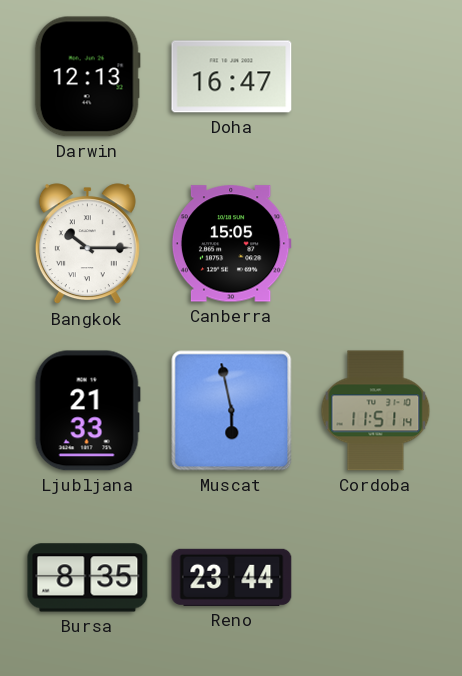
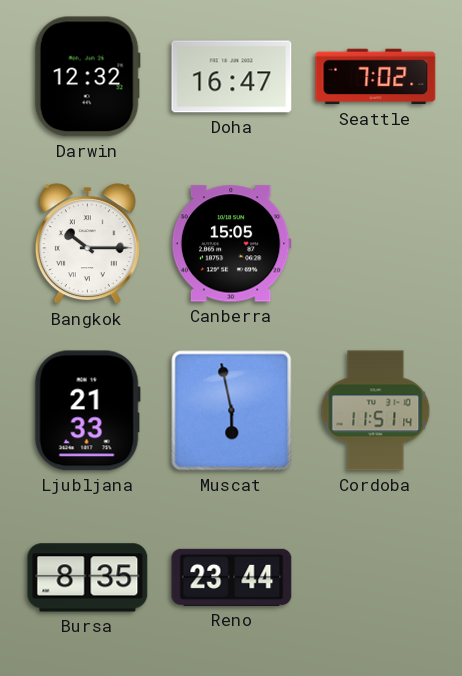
Darwin: 12:13 -> 12:32
Seattle: none -> 7:02
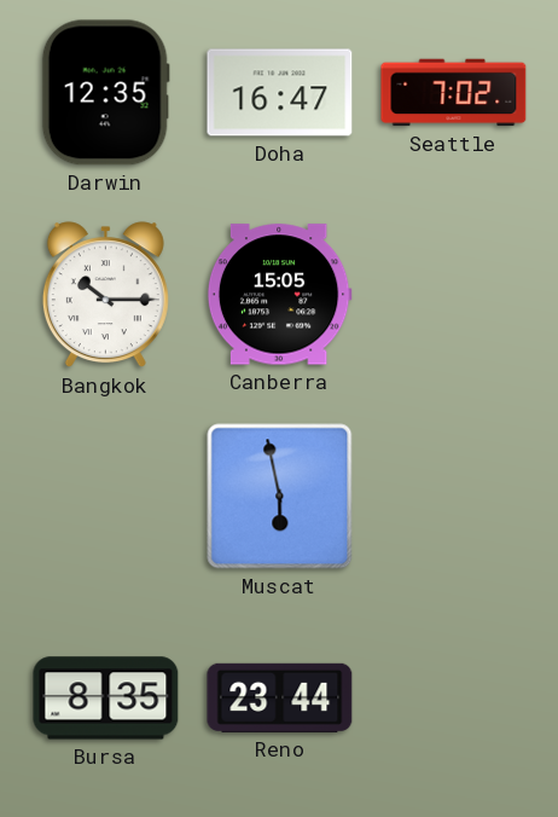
Darwin: 12:32 -> 12:35
Ljubljana: 21:33 -> none
Cordoba: 11:51 -> none
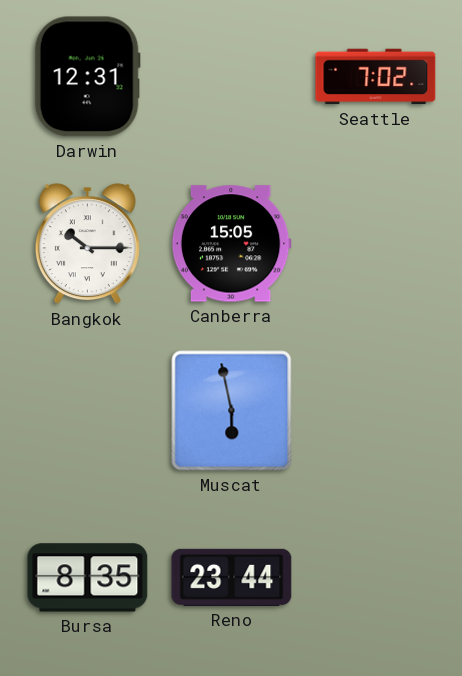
Darwin: 12:35 -> 12:31
Doha: 16:47 -> none
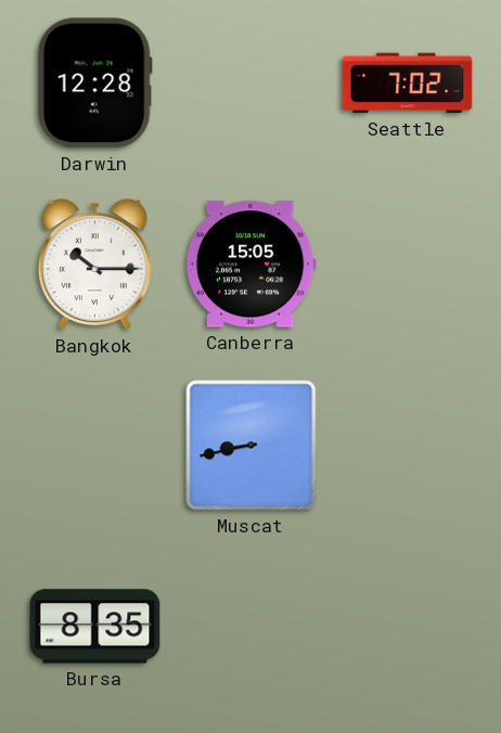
Darwin: 12:31 -> 12:28
Muscat: 5:58 -> 8:43
Reno: 23:44 -> none
